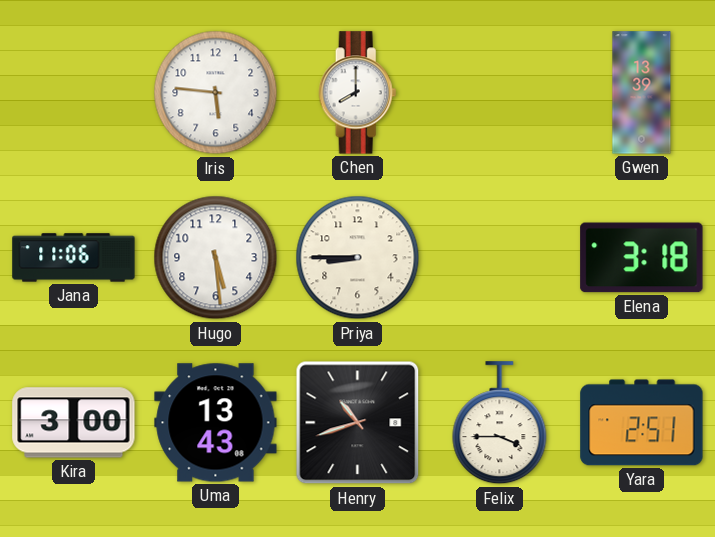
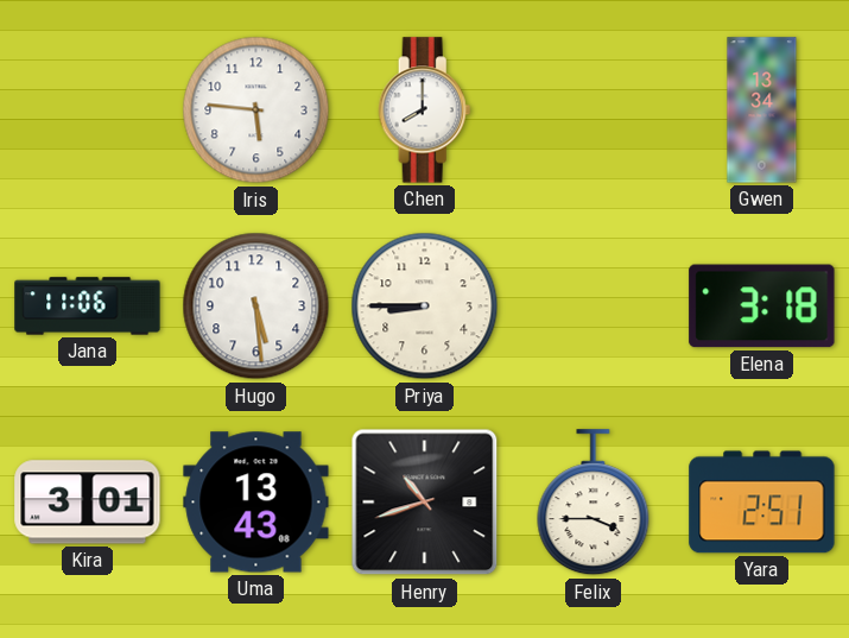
Gwen: 13:39 -> 13:34
Kira: 3:00 -> 3:01
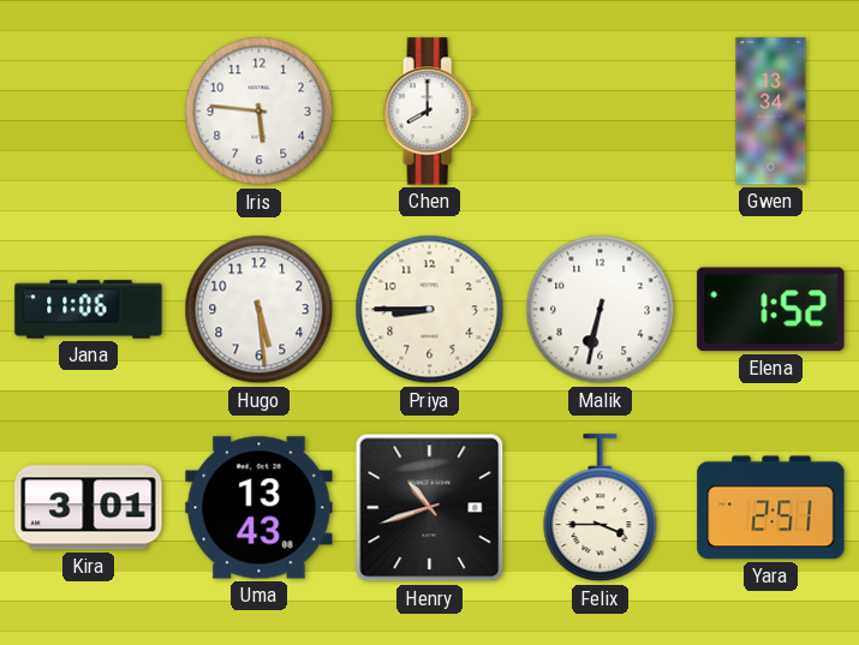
Malik: none -> 6:32
Elena: 3:18 -> 1:52
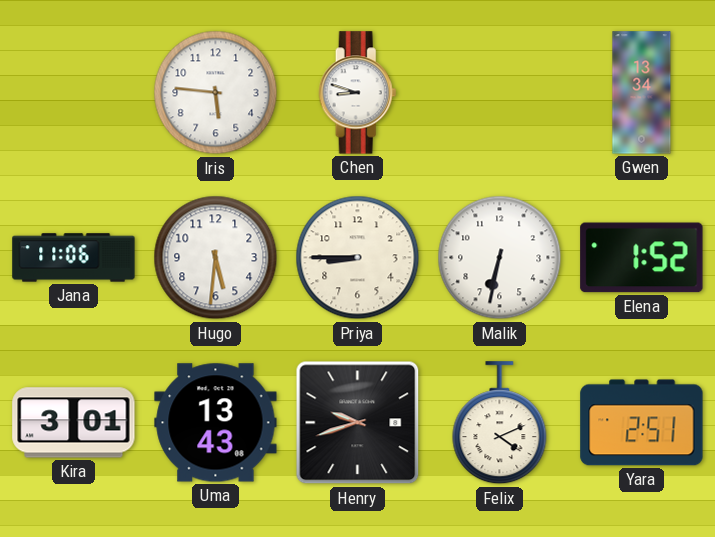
Chen: 8:00 -> 8:48
Hugo: 5:29 -> 5:31
Henry: 10:42 -> 9:42
Felix: 3:45 -> 4:11
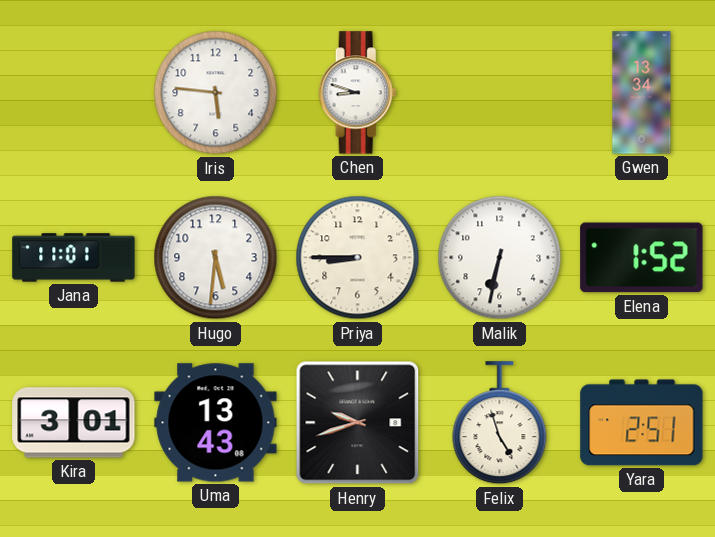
Jana: 11:06 -> 11:01
Felix: 4:11 -> 4:57
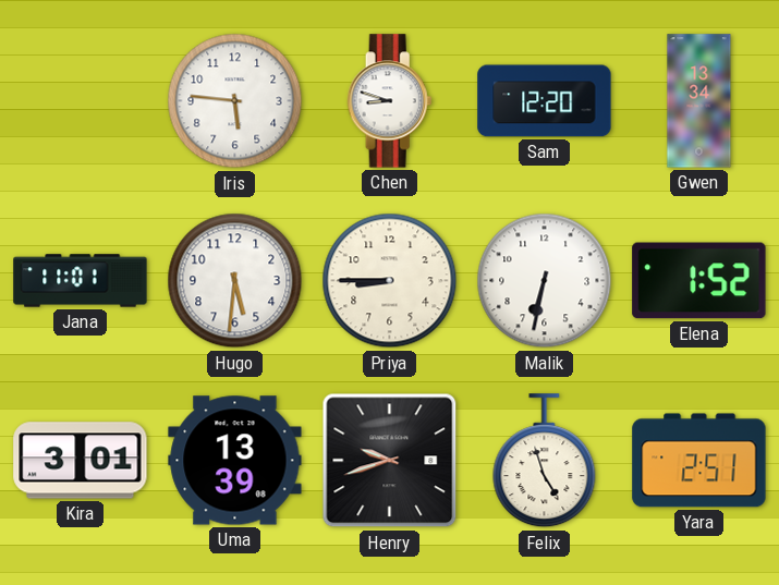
Sam: none -> 12:20
Uma: 13:43 -> 13:39
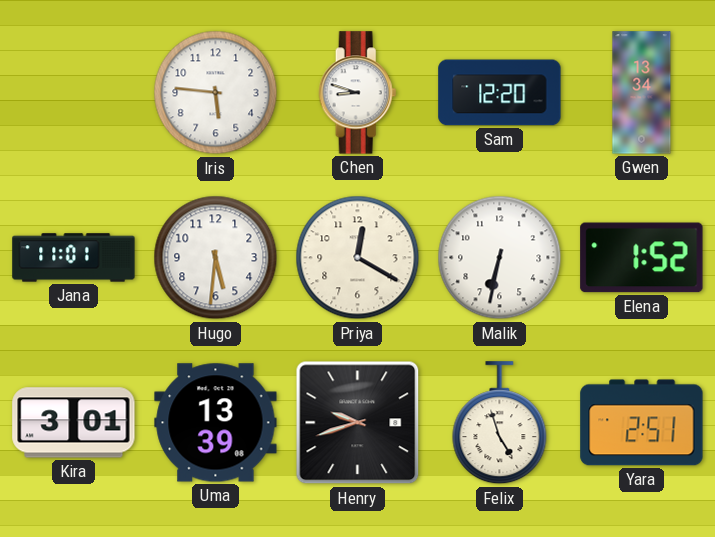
Priya: 8:45 -> 12:20
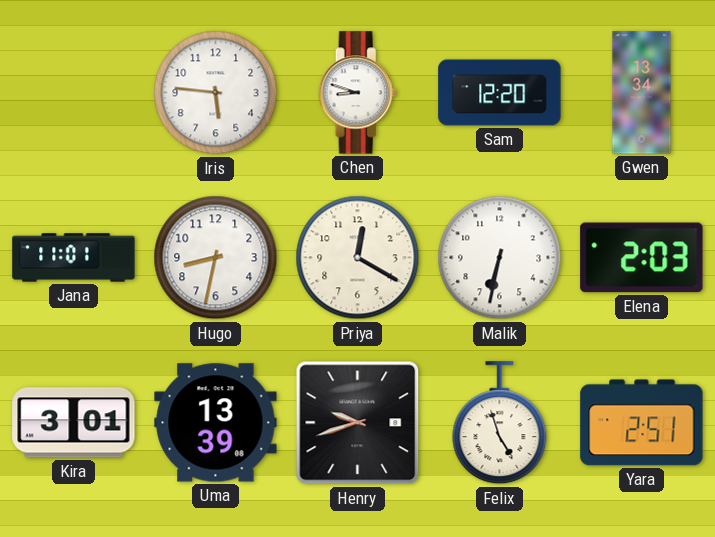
Hugo: 5:31 -> 8:32
Elena: 1:52 -> 2:03
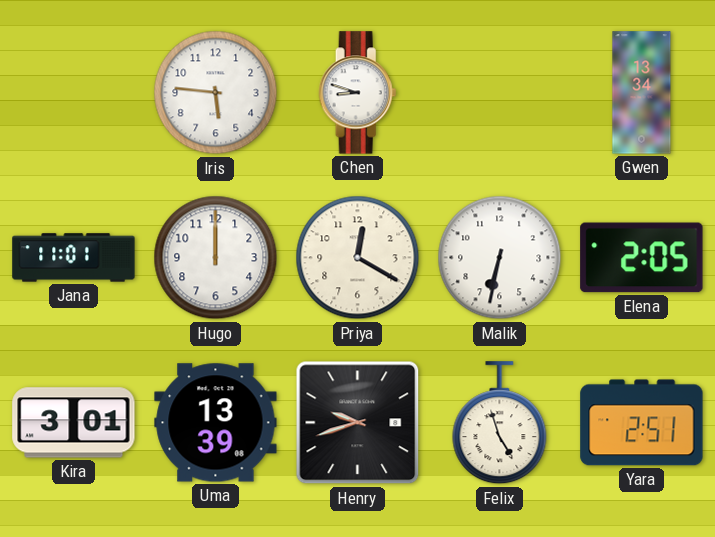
Sam: 12:20 -> none
Hugo: 8:32 -> 12:00
Elena: 2:03 -> 2:05
